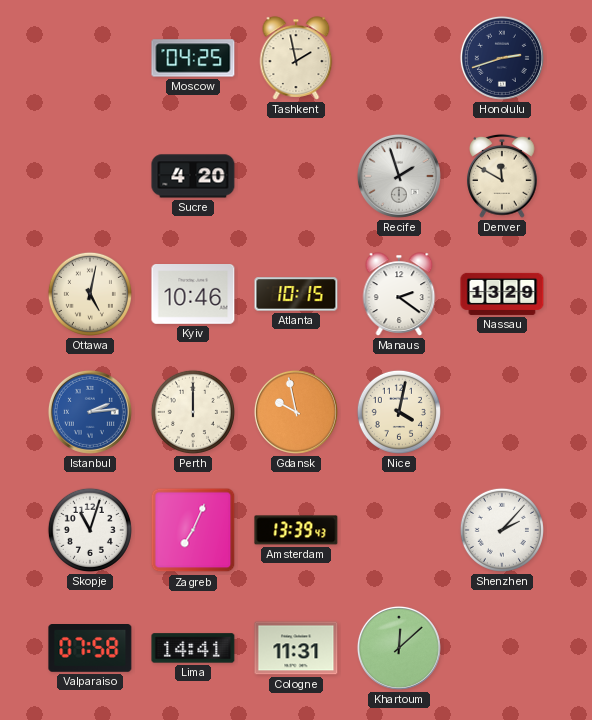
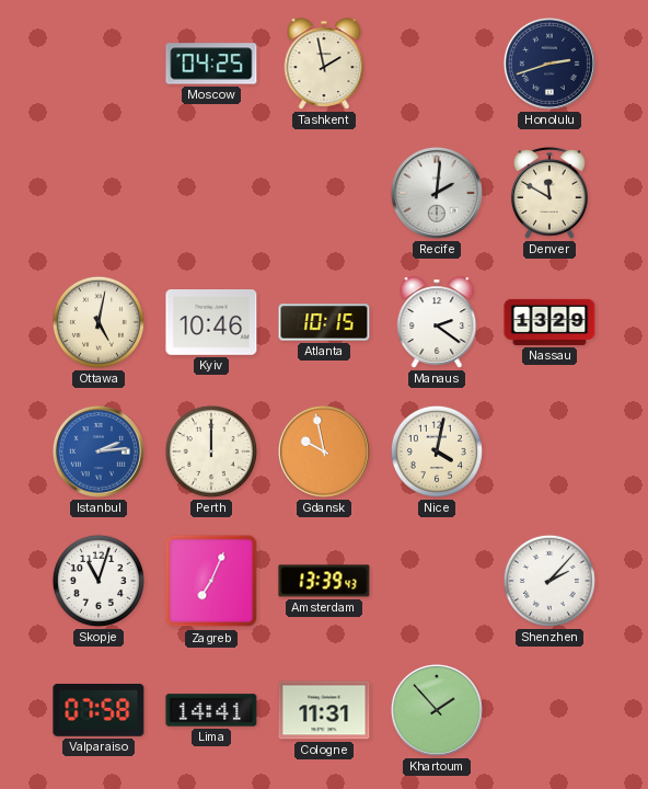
Sucre: 4:20 -> none
Recife: 1:57 -> 2:01
Khartoum: 12:08 -> 1:53
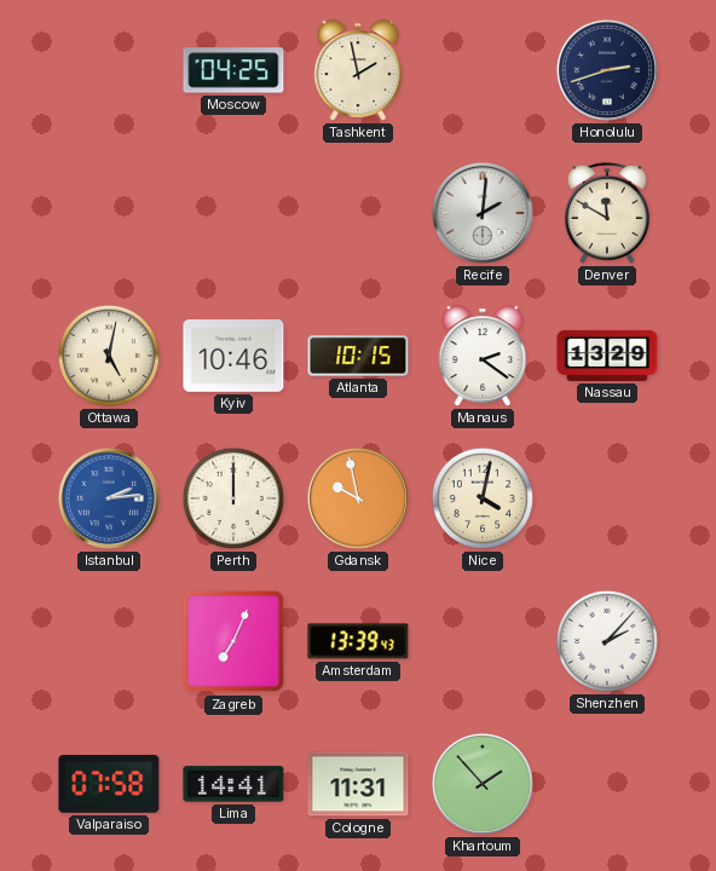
Skopje: 11:03 -> none
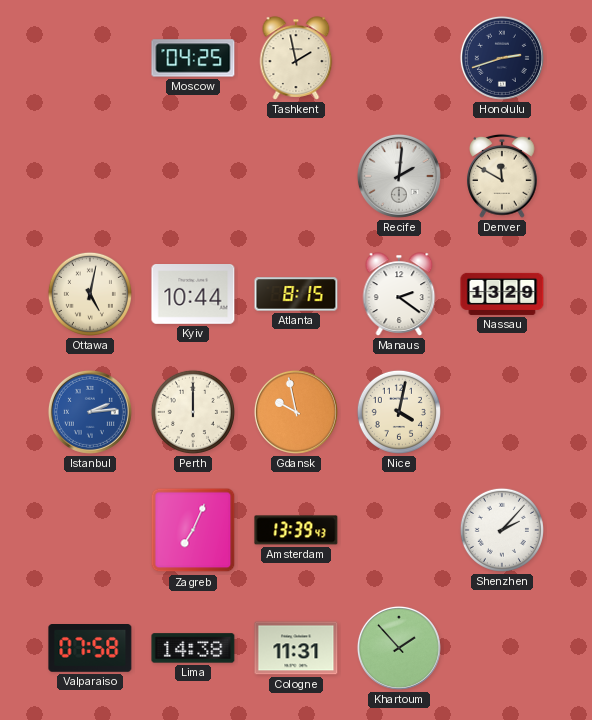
Kyiv: 10:46 -> 10:44
Atlanta: 10:15 -> 8:15
Lima: 14:41 -> 14:38
